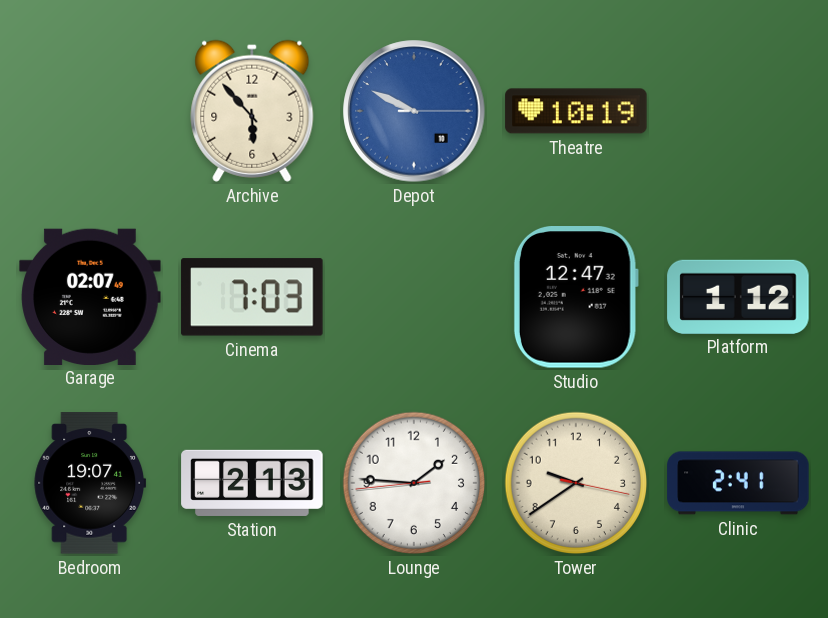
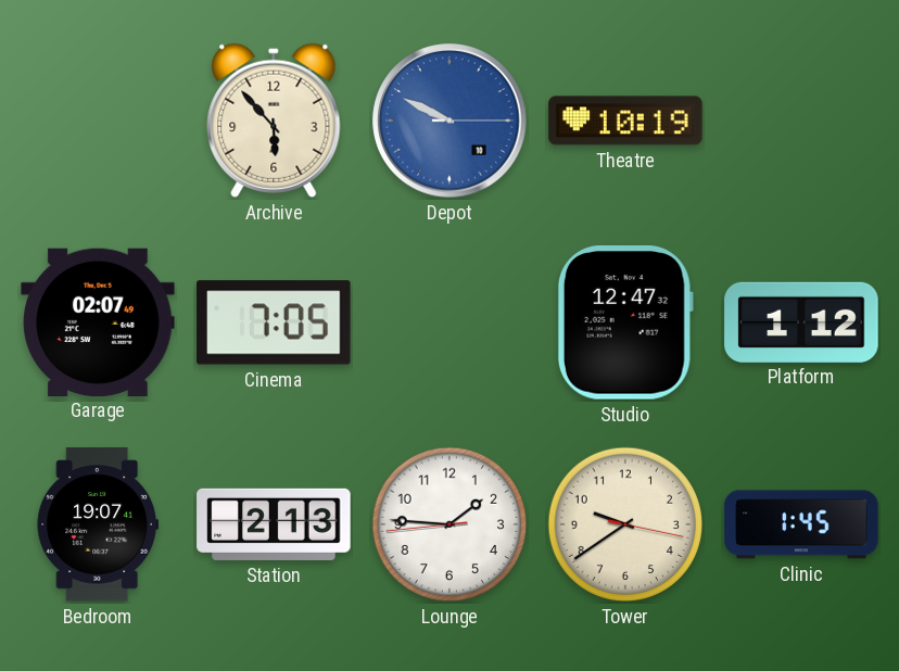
Cinema: 7:03 -> 7:05
Clinic: 2:41 -> 1:45
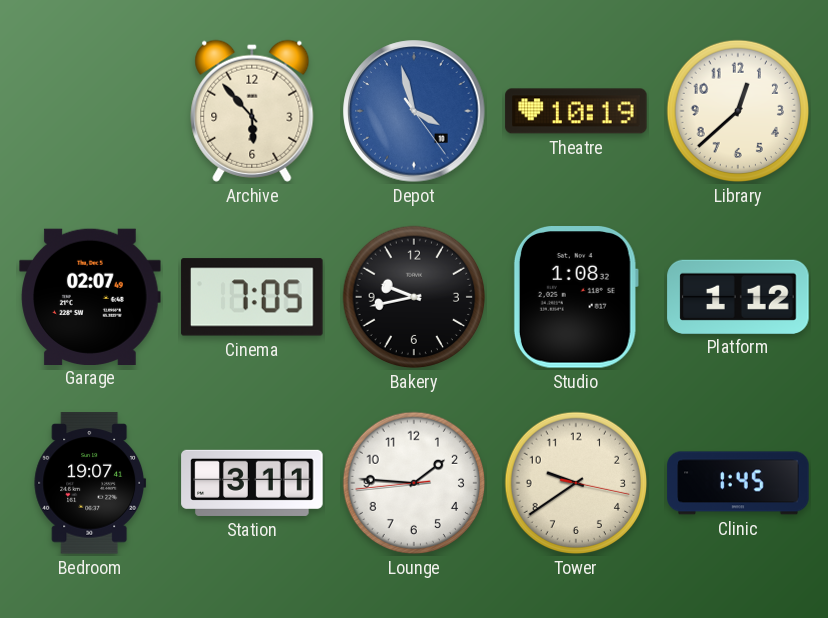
Depot: 9:49 -> 3:57
Library: none -> 12:38
Bakery: none -> 9:43
Studio: 12:47 -> 1:08
Station: 2:13 -> 3:11
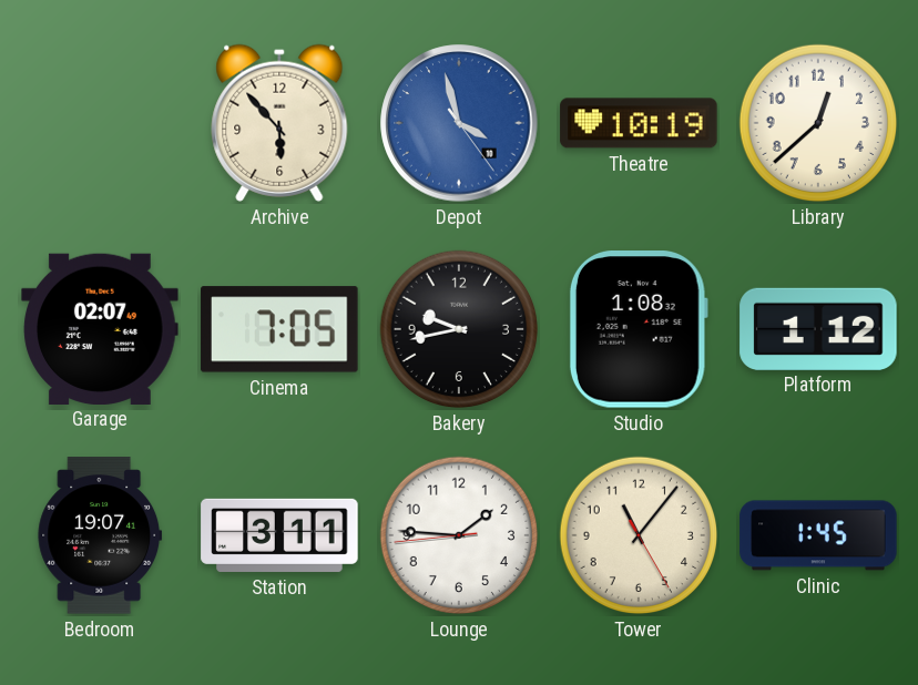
Tower: 9:39 -> 11:06
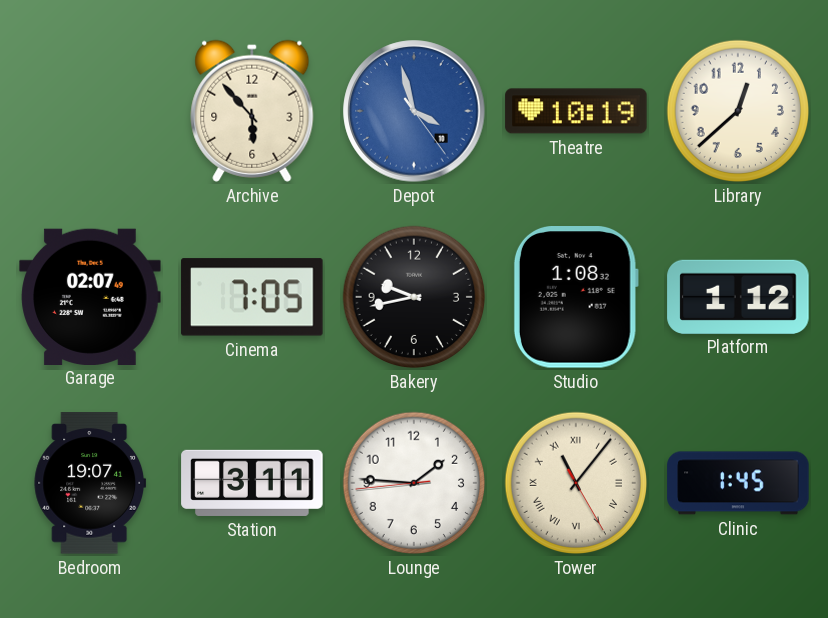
Tower numerals: Arabic -> Roman
